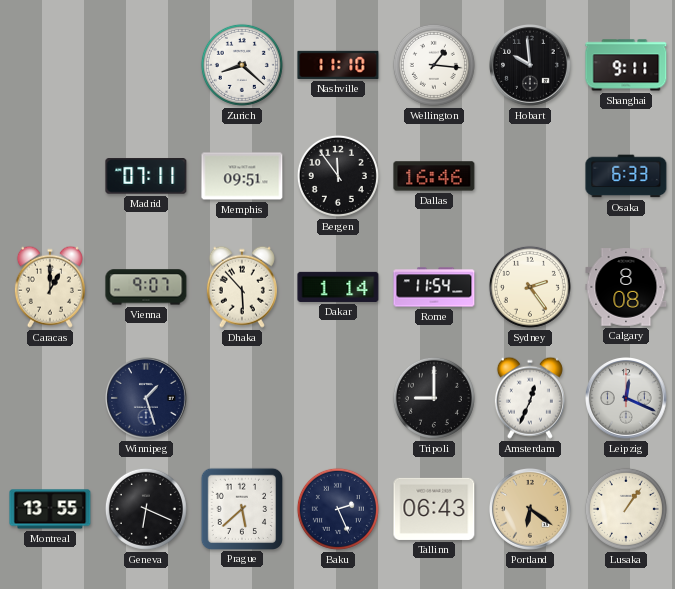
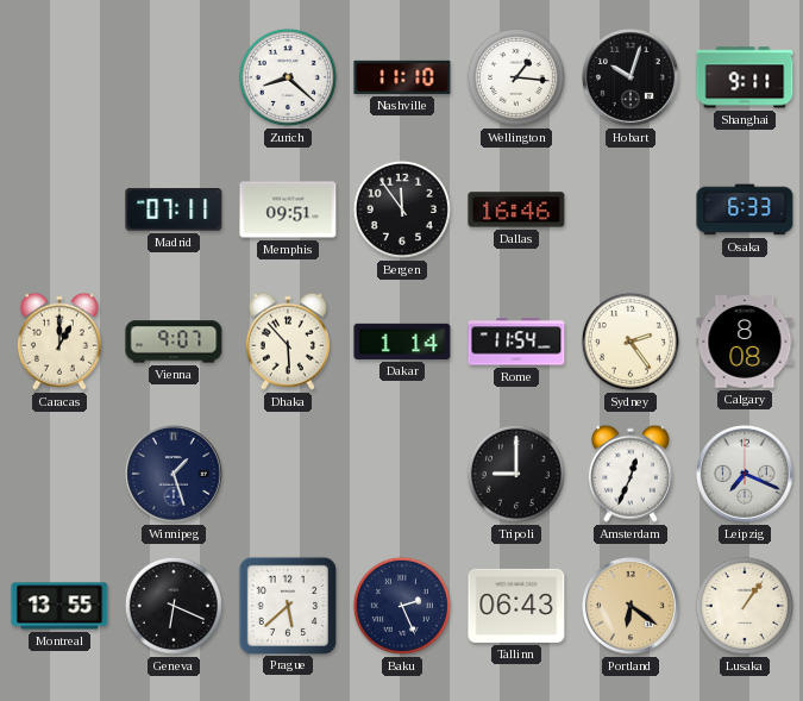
Hobart: 9:59 -> 10:03
Leipzig: 12:19 -> 7:19
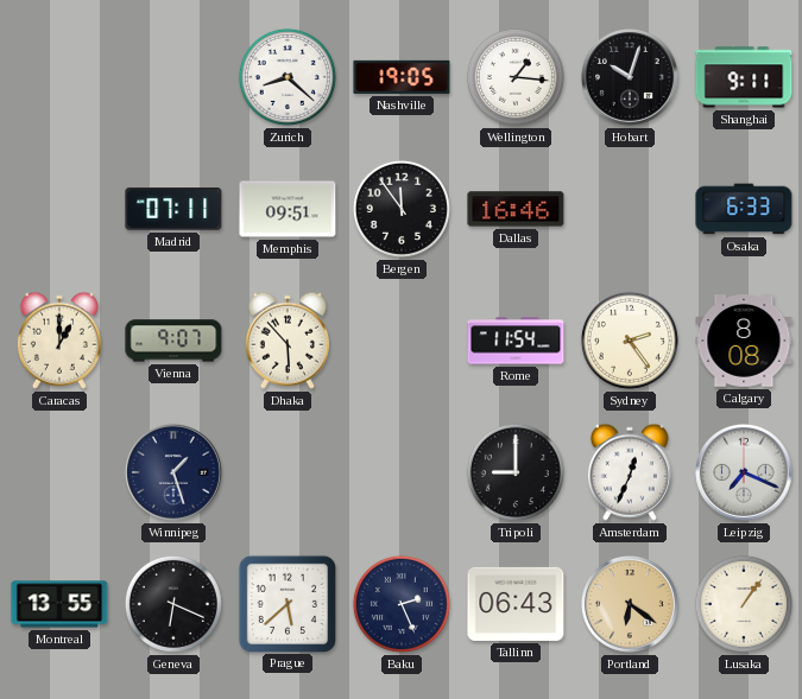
Nashville: 11:10 -> 19:05
Dakar: 1:14 -> none
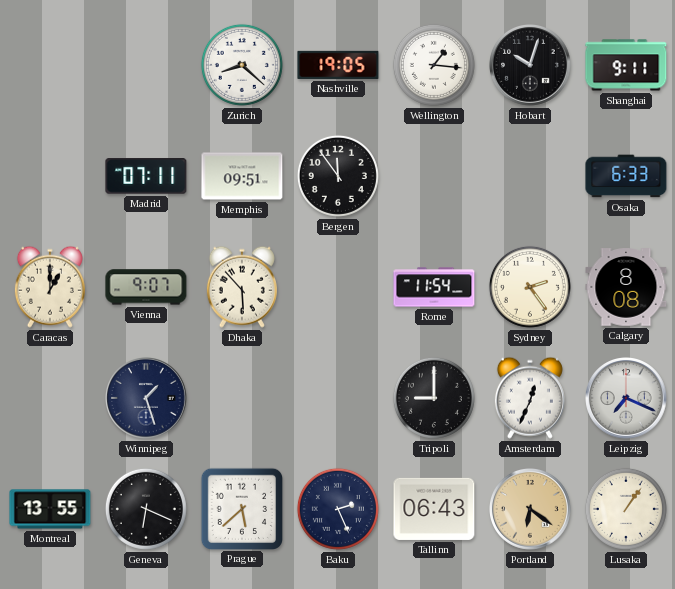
Dallas: 16:46 -> none
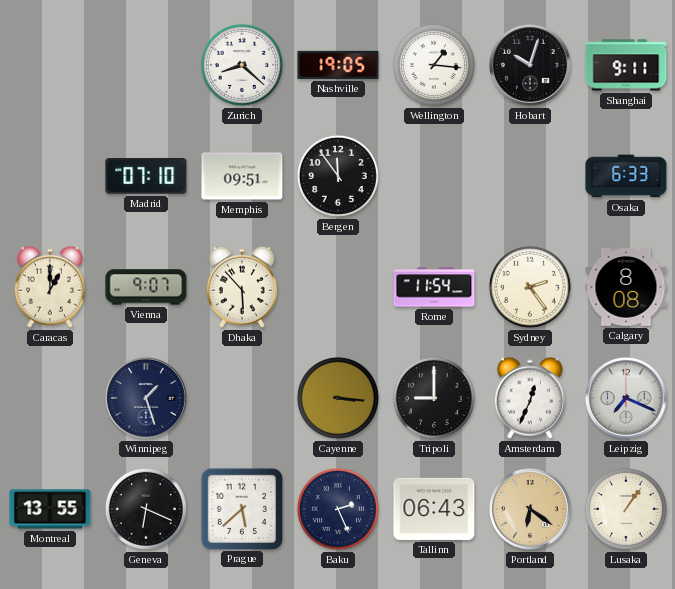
Madrid: 07:11 -> 07:10
Cayenne: none -> 3:16
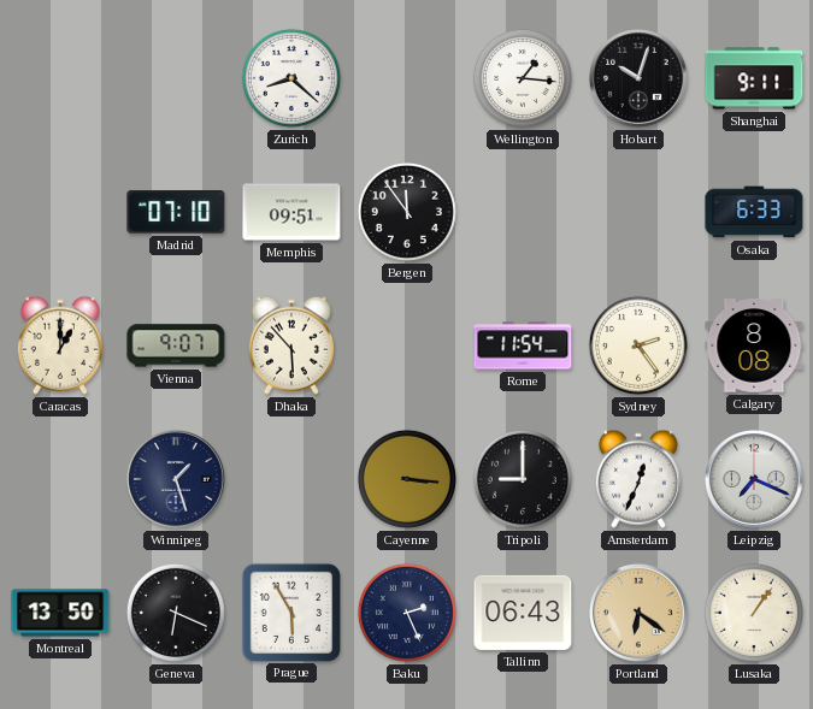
Nashville: 19:05 -> none
Montreal: 13:55 -> 13:50
Prague: 5:38 -> 5:55
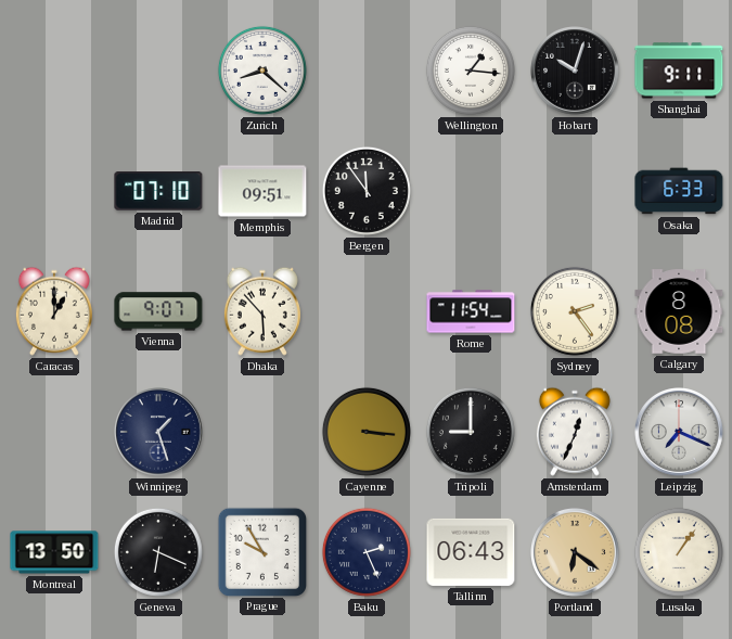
Prague: 5:55 -> 9:55
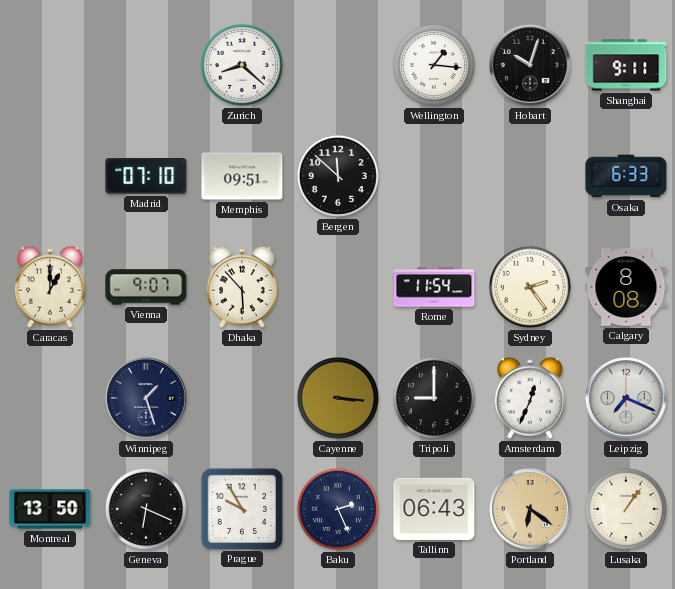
Bergen: 11:54 -> 11:52
